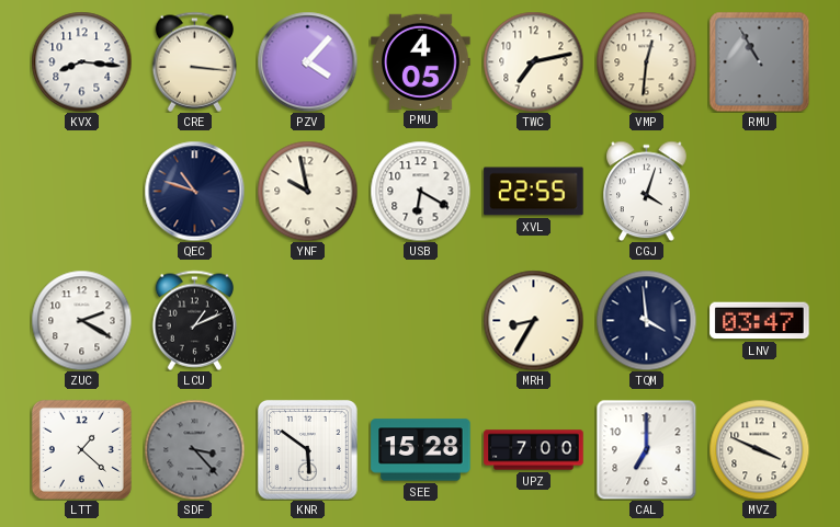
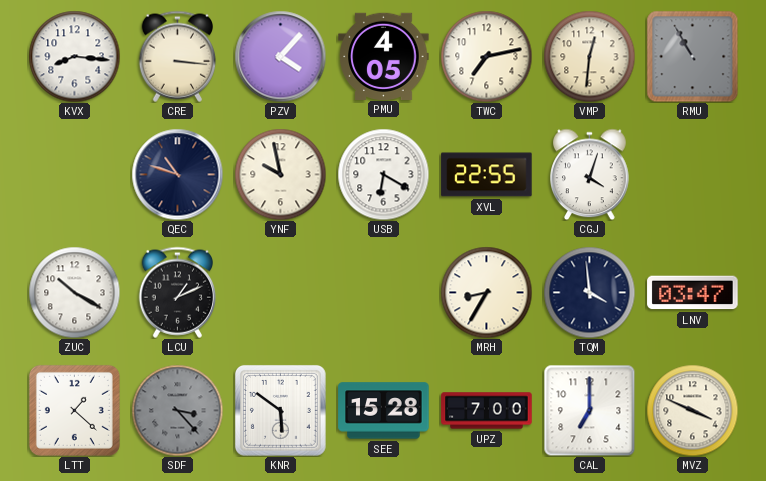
ZUC: 2:20 -> 10:20
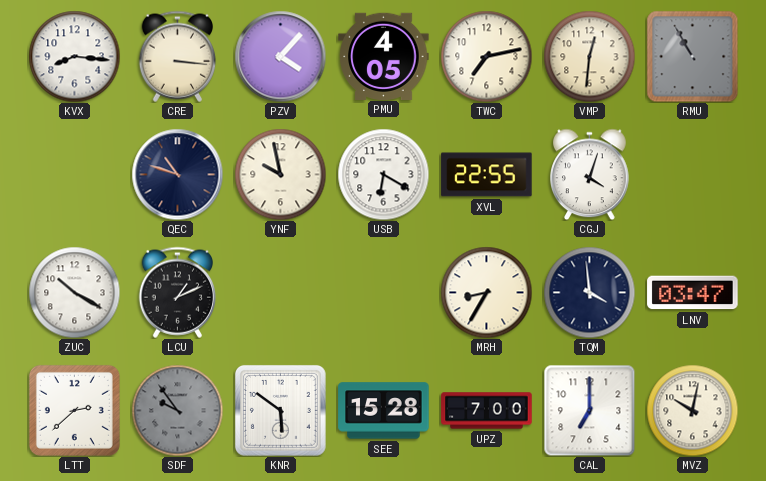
LTT: 1:22 -> 2:38
SDF: 3:23 -> 9:54
MVZ: 3:49 -> 10:02
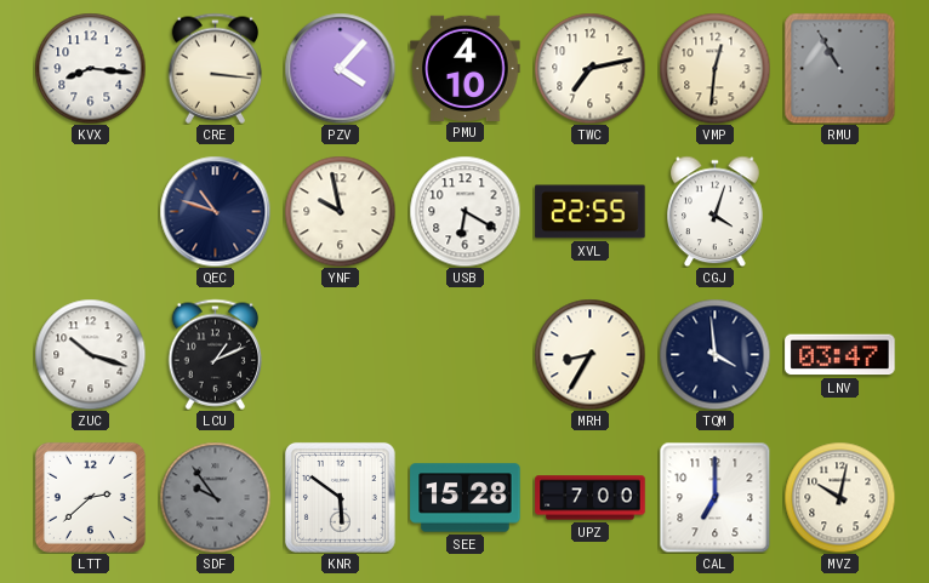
PMU: 4:05 -> 4:10
ZUC: 10:20 -> 10:18
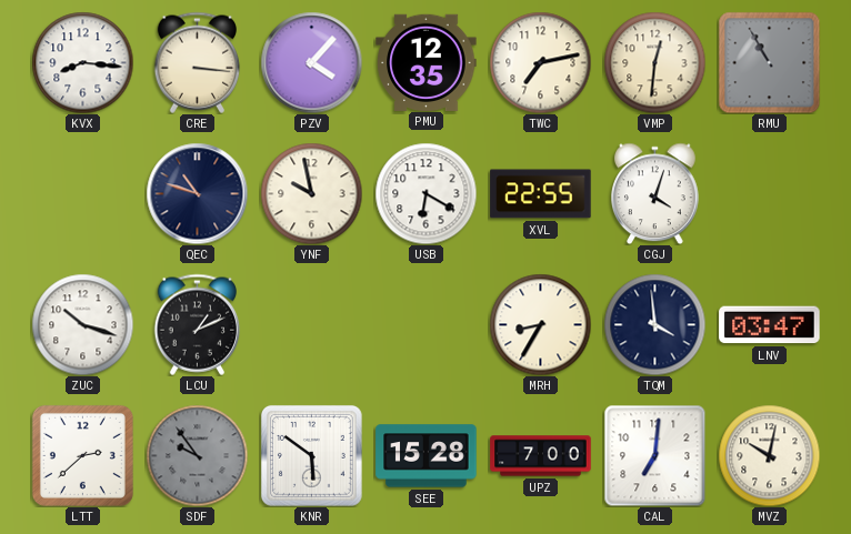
PMU: 4:10 -> 12:35
CAL: 7:00 -> 7:01
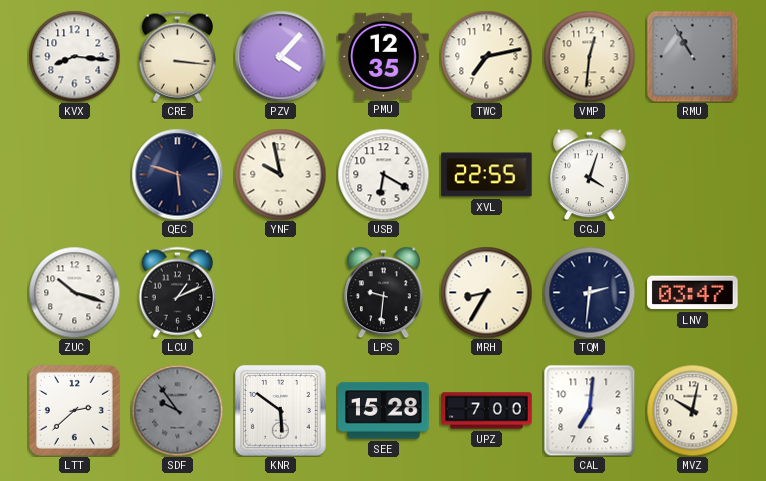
QEC: 10:48 -> 5:48
LPS: none -> 9:31
TQM: 3:59 -> 2:31
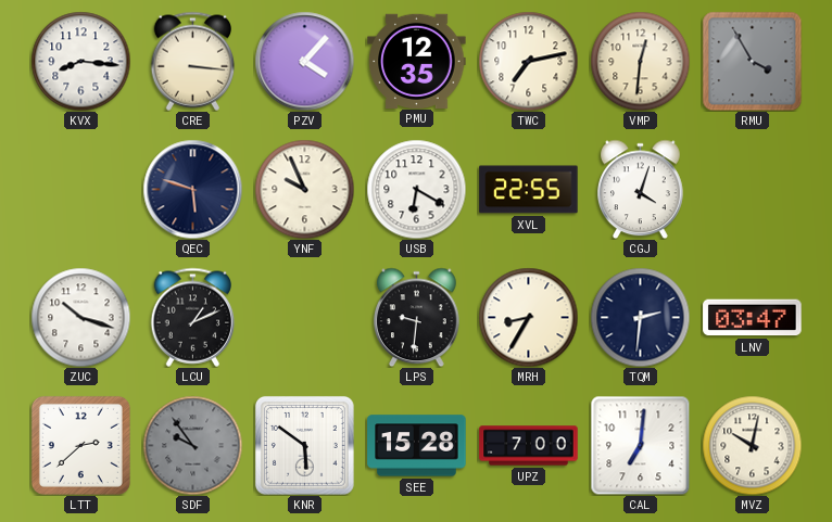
RMU: 10:55 -> 3:55
YNF: 9:58 -> 9:56
